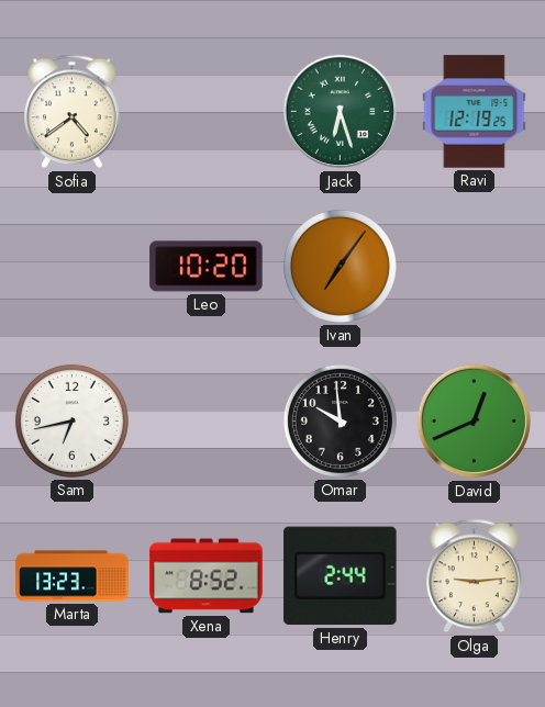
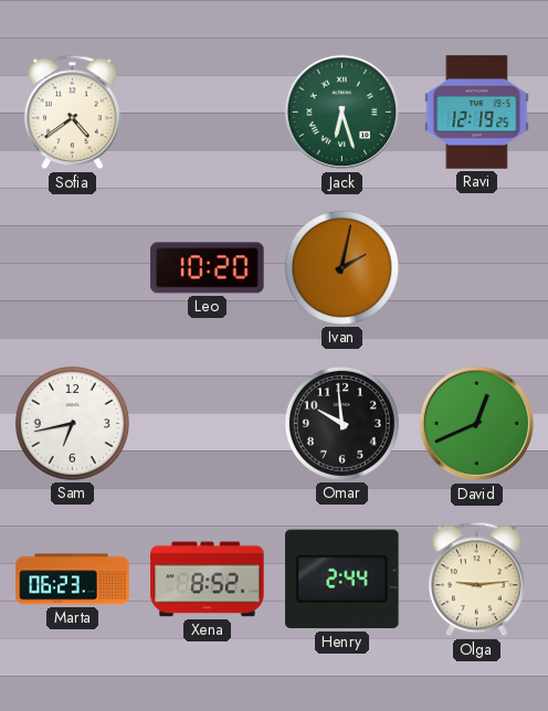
Ivan: 7:06 -> 2:02
Marta: 13:23 -> 06:23
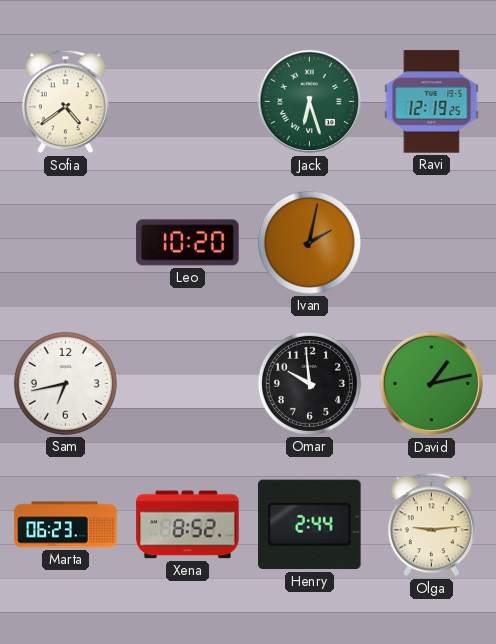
David: 12:41 -> 1:13
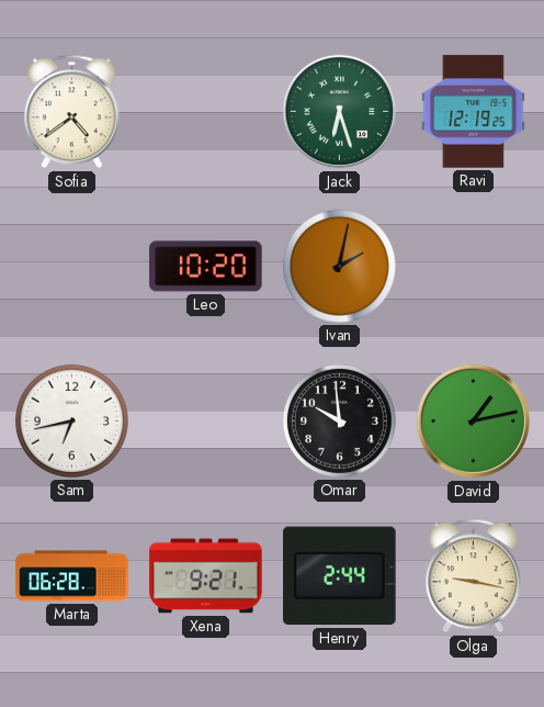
Marta: 06:23 -> 06:28
Xena: 8:52 -> 9:21
Olga: 9:14 -> 9:17
